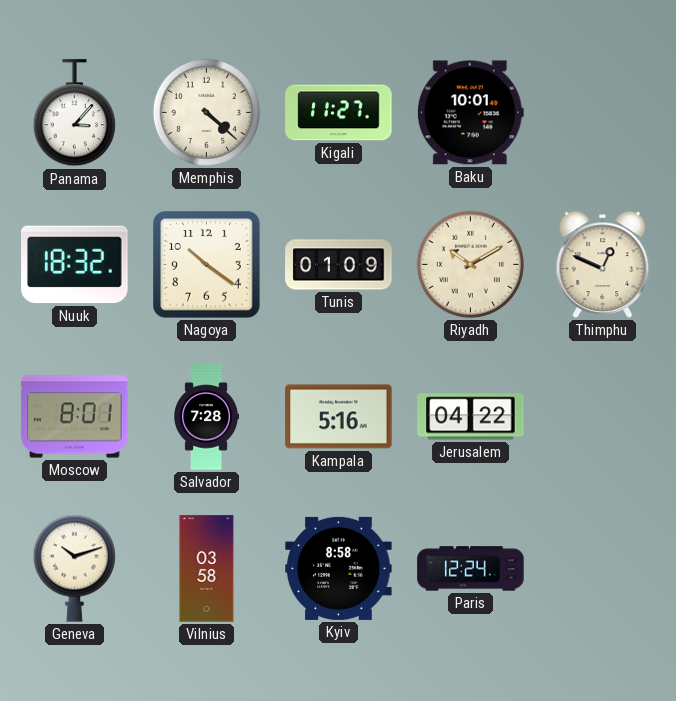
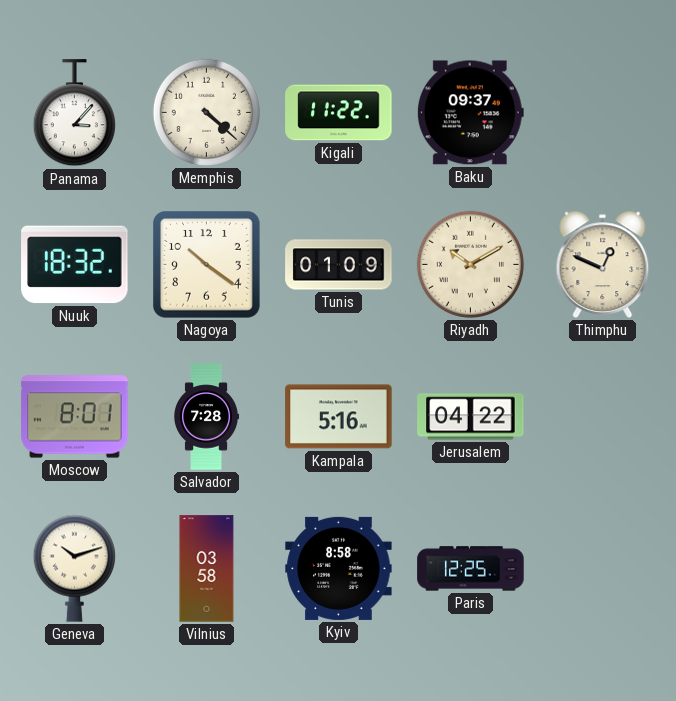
Kigali: 11:27 -> 11:22
Baku: 10:01 -> 09:37
Paris: 12:24 -> 12:25
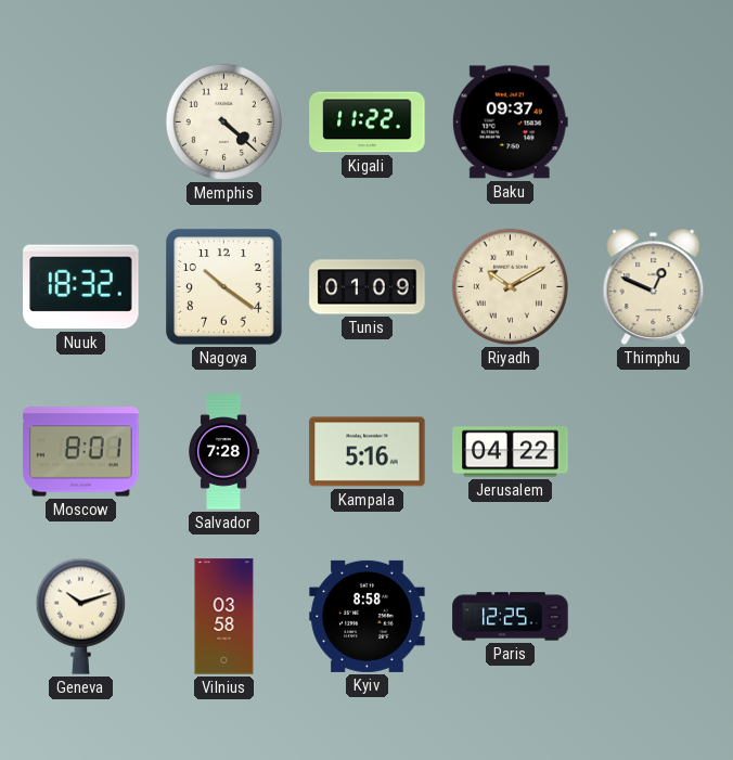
Panama: 3:07 -> none
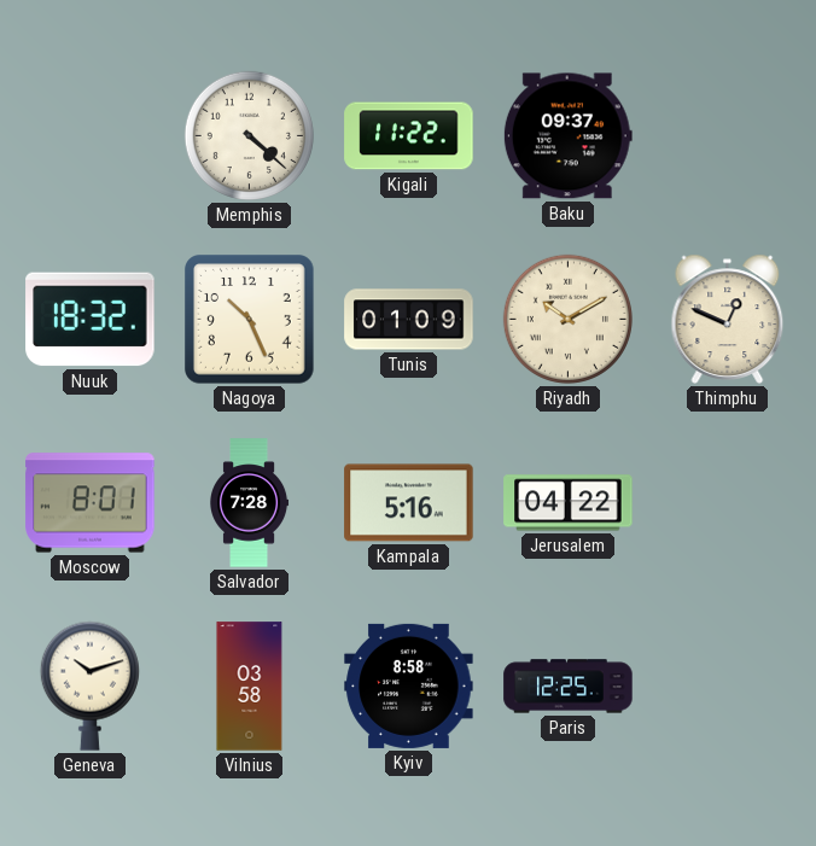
Nagoya: 10:21 -> 10:26
